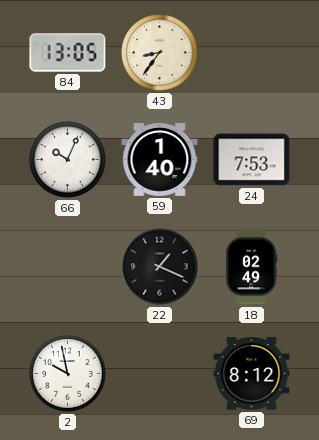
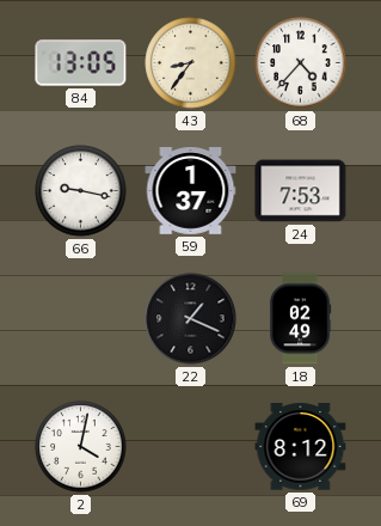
68: none -> 4:37
66: 10:04 -> 9:17
59: 1:40 -> 1:37
2: 9:58 -> 4:02
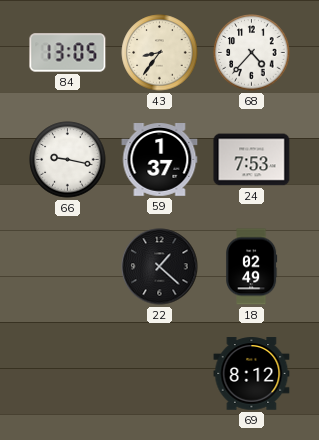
22: 1:19 -> 1:22
2: 4:02 -> none
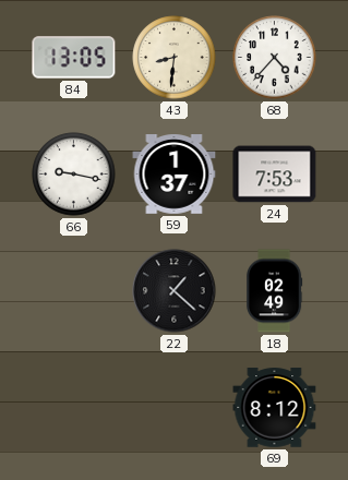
43: 8:36 -> 8:31
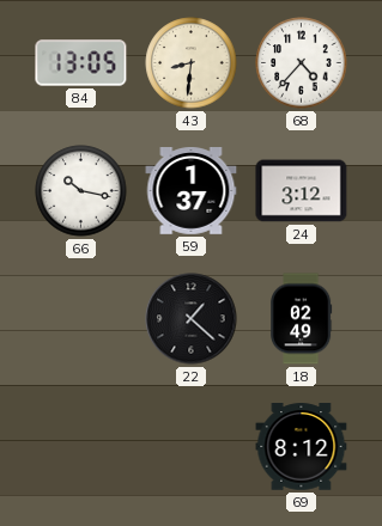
66: 9:17 -> 10:17
24: 7:53 -> 3:12
